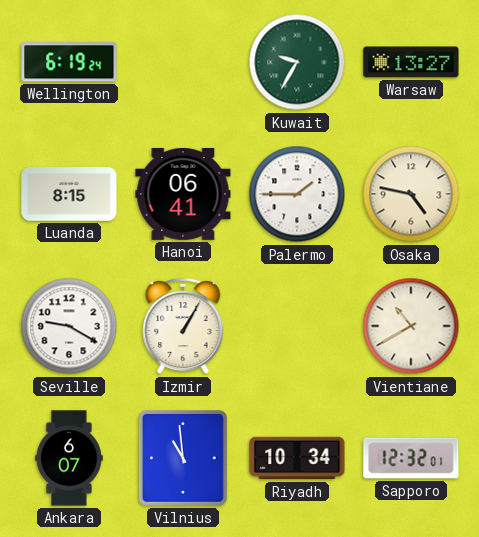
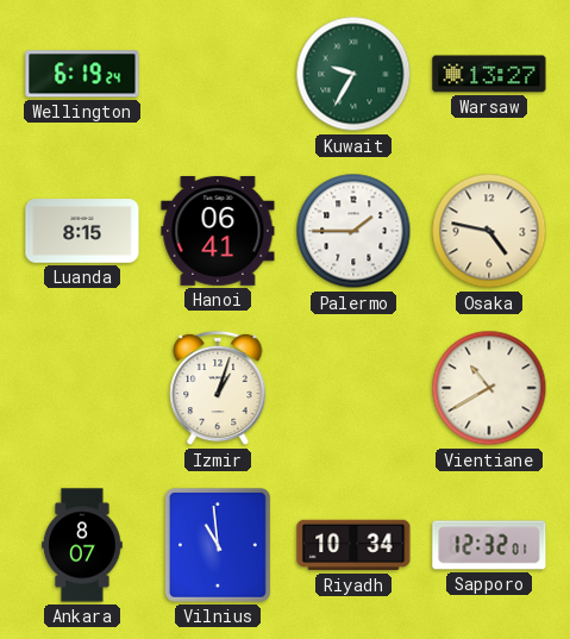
Seville: 9:20 -> none
Izmir: 1:05 -> 1:03
Ankara: 6:07 -> 8:07
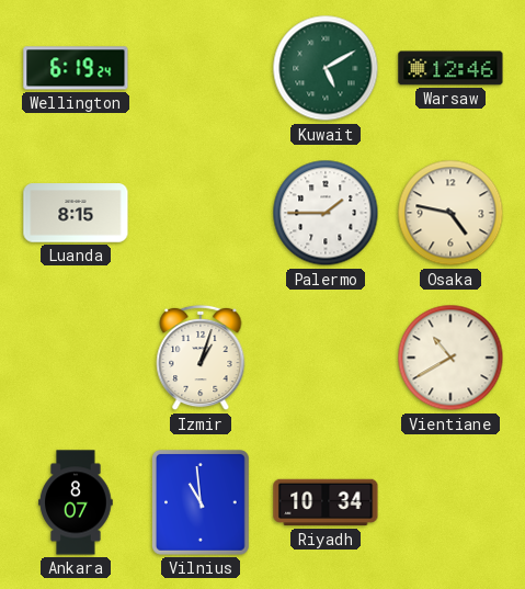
Kuwait: 9:35 -> 5:10
Warsaw: 13:27 -> 12:46
Hanoi: 06:41 -> none
Sapporo: 12:32 -> none
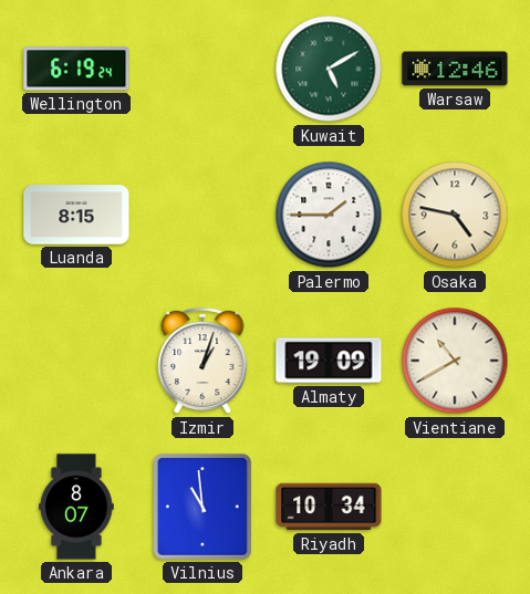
Almaty: none -> 19:09
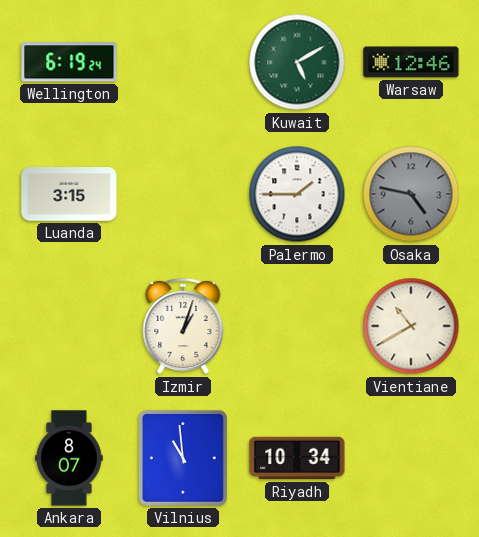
Luanda: 8:15 -> 3:15
Osaka dial: cream -> grey
Almaty: 19:09 -> none
